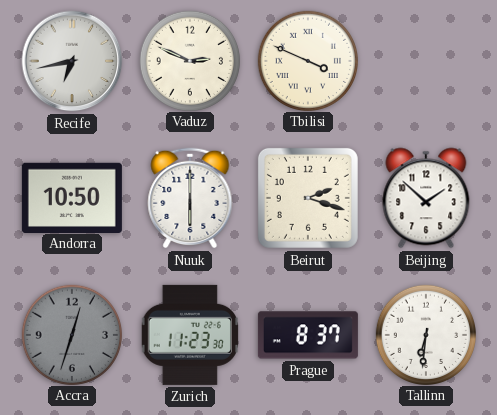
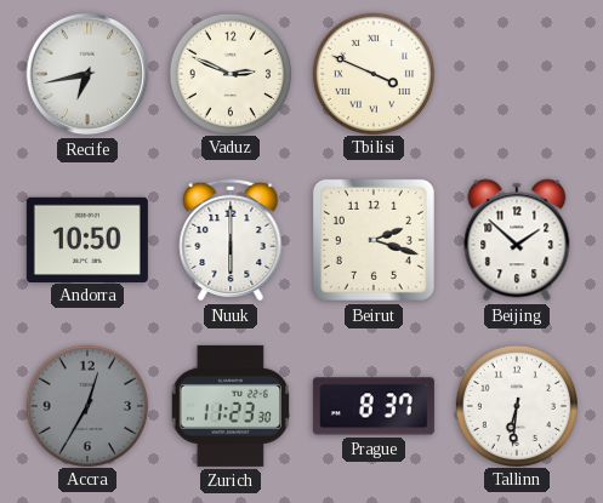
Accra: 12:33 -> 12:35
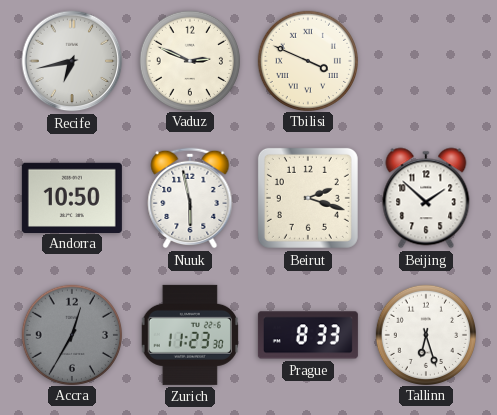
Nuuk: 6:00 -> 5:58
Prague: 8:37 -> 8:33
Tallinn: 6:31 -> 6:27
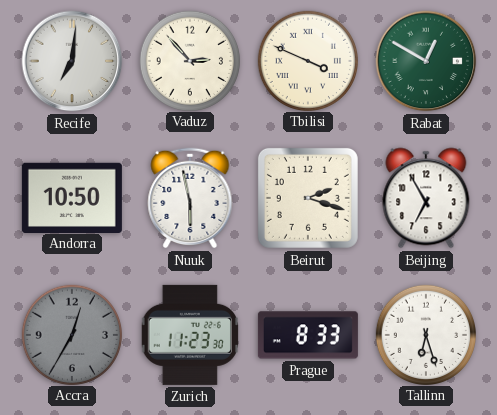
Recife: 6:43 -> 7:01
Vaduz: 2:49 -> 2:53
Rabat: none -> 12:50
Beijing: 1:52 -> 6:55
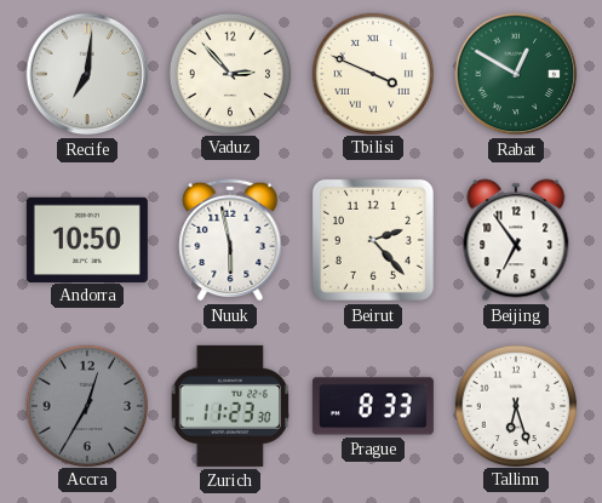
Beirut: 2:18 -> 2:23
Beijing: 6:55 -> 6:54
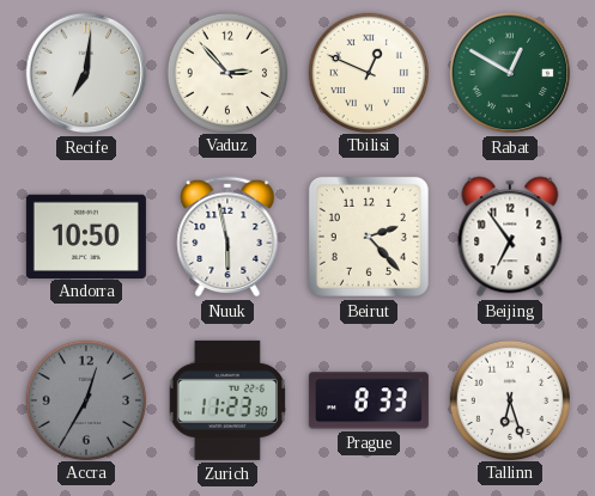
Tbilisi: 3:49 -> 12:49
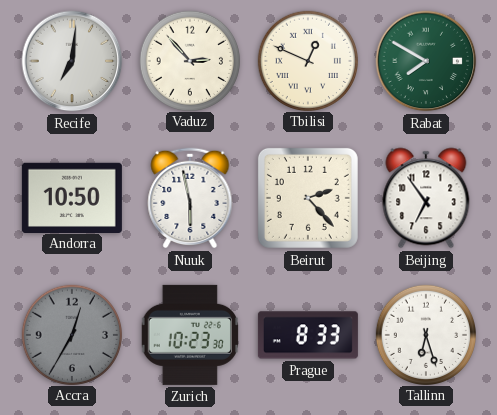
Rabat: 12:50 -> 7:50
Zurich: 11:23 -> 10:23
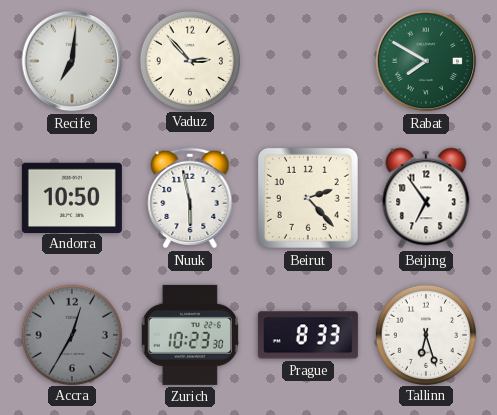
Tbilisi: 12:49 -> none
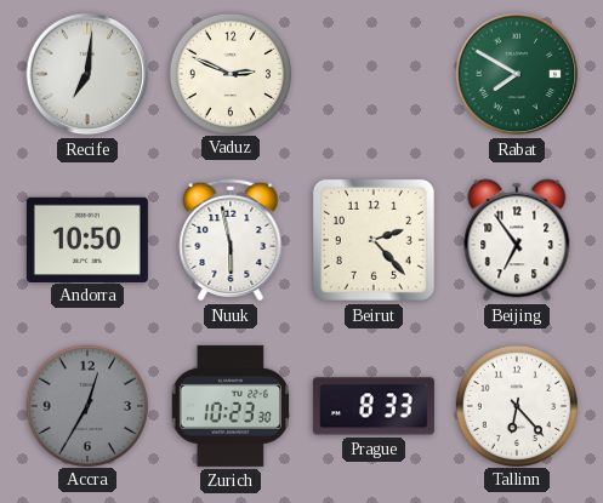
Vaduz: 2:53 -> 2:49
Tallinn: 6:27 -> 6:23
